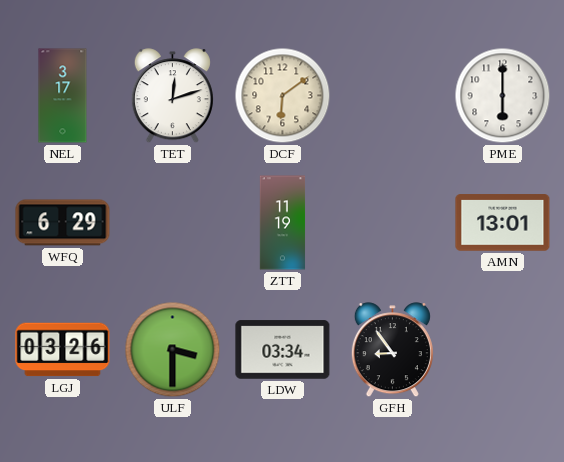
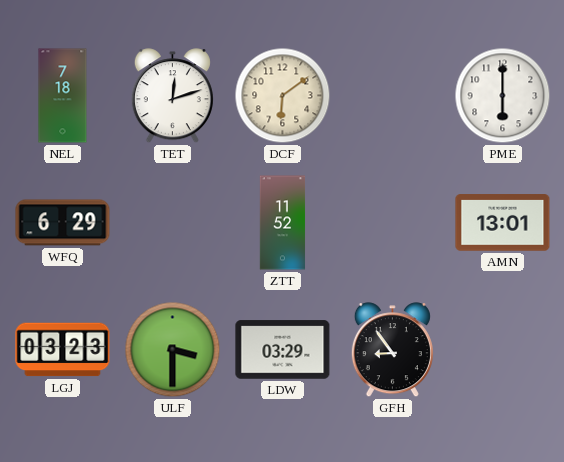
NEL: 3:17 -> 7:18
ZTT: 11:19 -> 11:52
LGJ: 03:26 -> 03:23
LDW: 03:34 -> 03:29
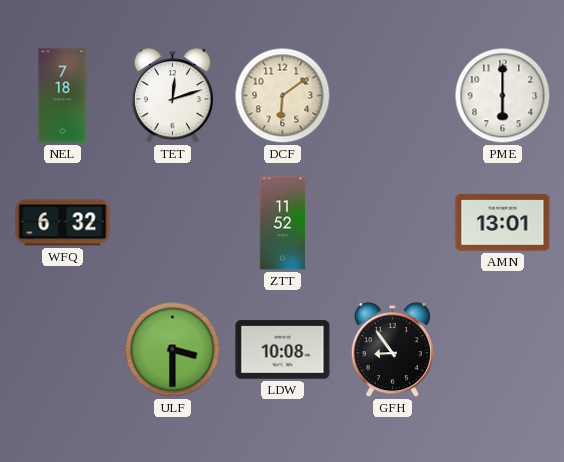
WFQ: 6:29 -> 6:32
LGJ: 03:23 -> none
LDW: 03:29 -> 10:08
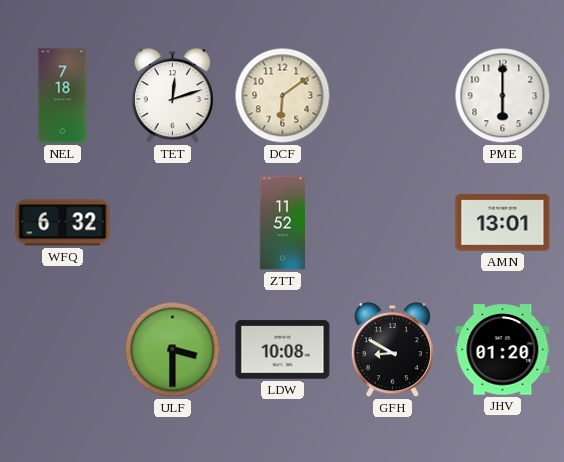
GFH: 8:54 -> 8:50
JHV: none -> 01:20
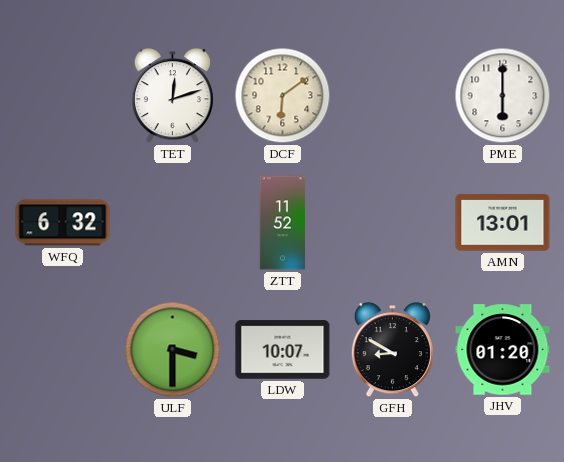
NEL: 7:18 -> none
LDW: 10:08 -> 10:07
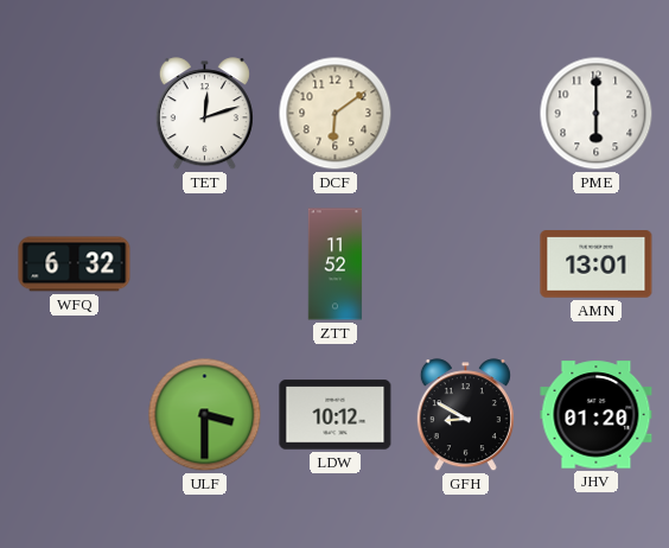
LDW: 10:07 -> 10:12
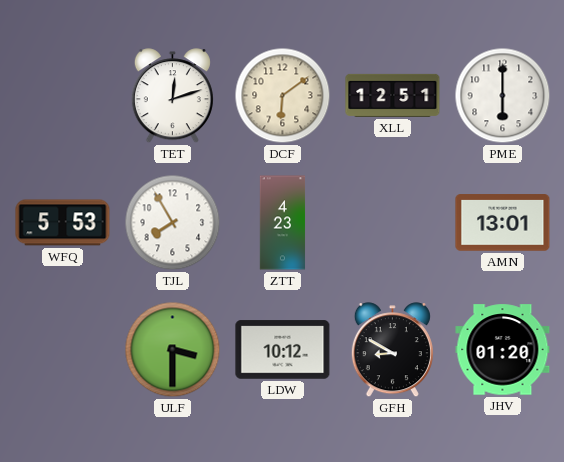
XLL: none -> 12:51
WFQ: 6:32 -> 5:53
TJL: none -> 7:55
ZTT: 11:52 -> 4:23
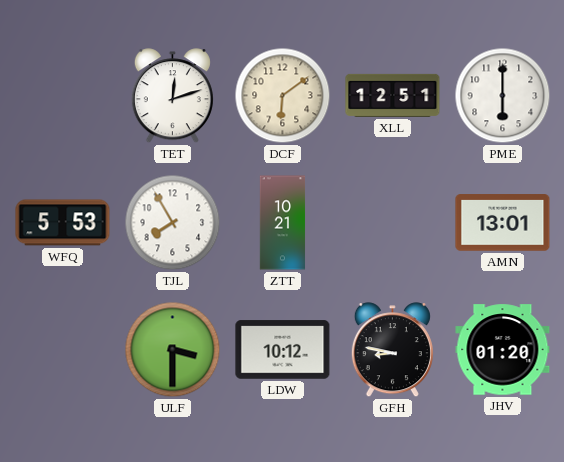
ZTT: 4:23 -> 10:21
GFH: 8:50 -> 8:47
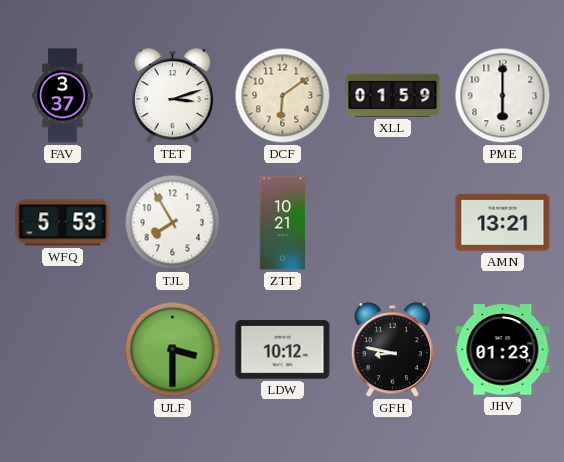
FAV: none -> 3:37
TET: 12:12 -> 3:12
XLL: 12:51 -> 01:59
AMN: 13:01 -> 13:21
JHV: 01:20 -> 01:23
